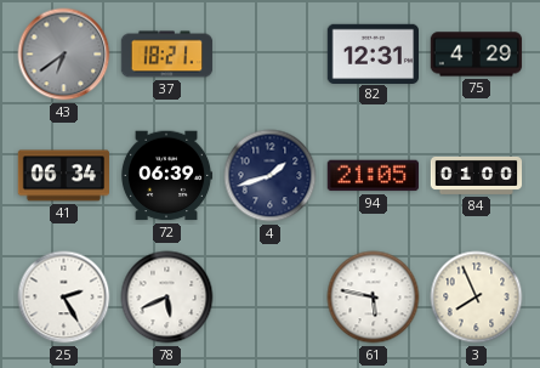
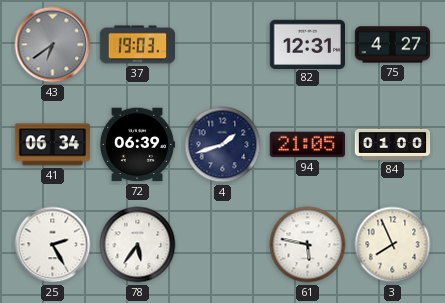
37: 18:21 -> 19:03
75: 4:29 -> 4:27
78: 5:41 -> 5:36
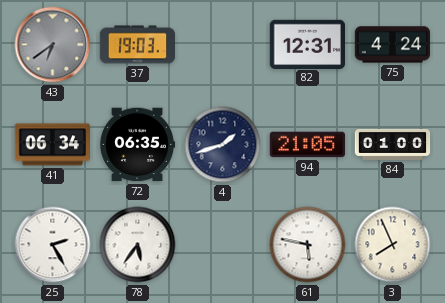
75: 4:27 -> 4:24
72: 06:39 -> 06:35
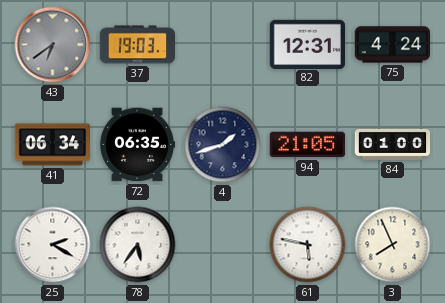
25: 2:25 -> 2:20
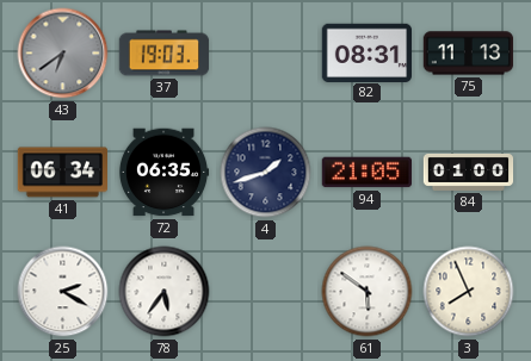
82: 12:31 -> 08:31
75: 4:24 -> 11:13
61: 5:47 -> 5:51
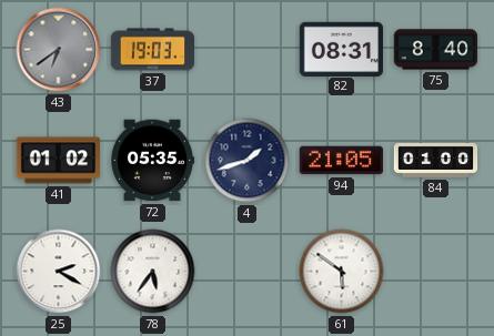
75: 11:13 -> 8:40
41: 06:34 -> 01:02
72: 06:35 -> 05:35
3: 7:56 -> none
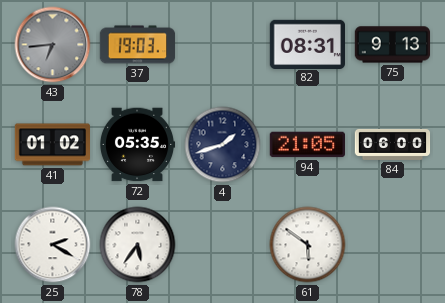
43: 6:39 -> 6:44
75: 8:40 -> 9:13
84: 01:00 -> 06:00
